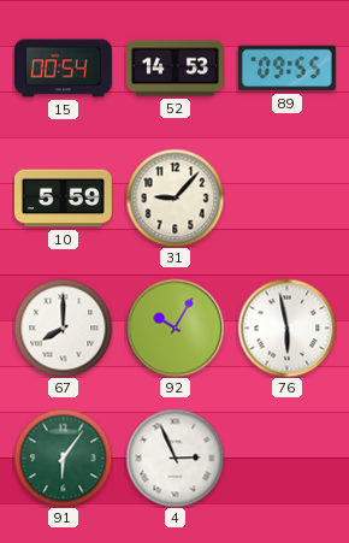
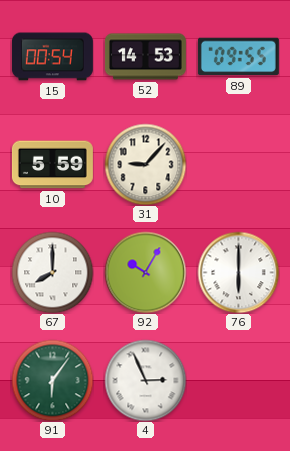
76: 5:58 -> 6:00
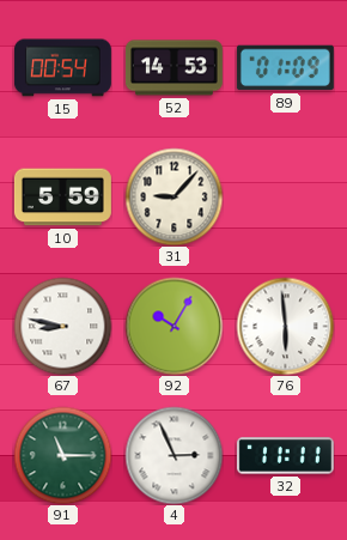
89: 09:55 -> 01:09
67: 8:00 -> 8:47
76: 6:00 -> 5:59
91: 6:06 -> 11:15
32: none -> 11:11
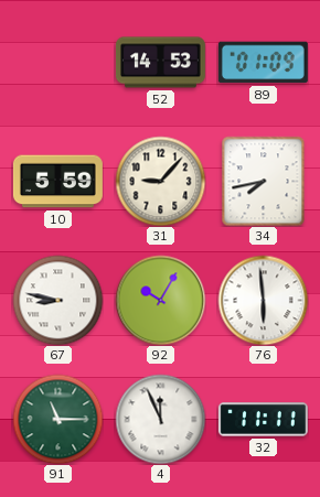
15: 00:54 -> none
34: none -> 7:43
4: 2:56 -> 11:56
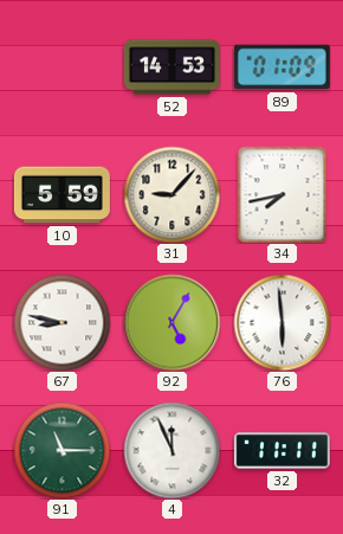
92: 10:05 -> 5:05
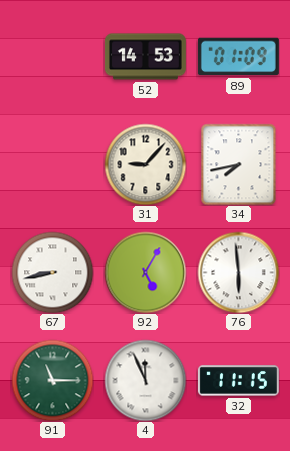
10: 5:59 -> none
67: 8:47 -> 8:43
32: 11:11 -> 11:15
